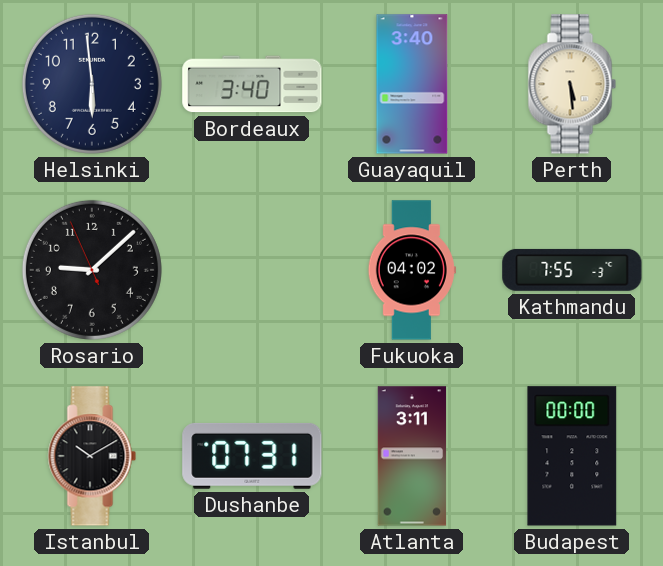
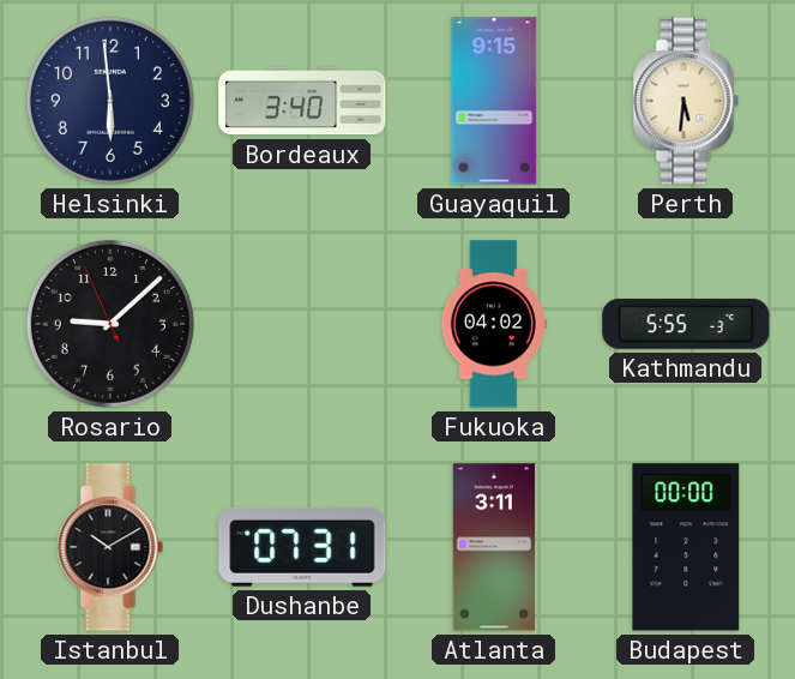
Guayaquil: 3:40 -> 9:15
Perth: 5:29 -> 5:31
Kathmandu: 7:55 -> 5:55
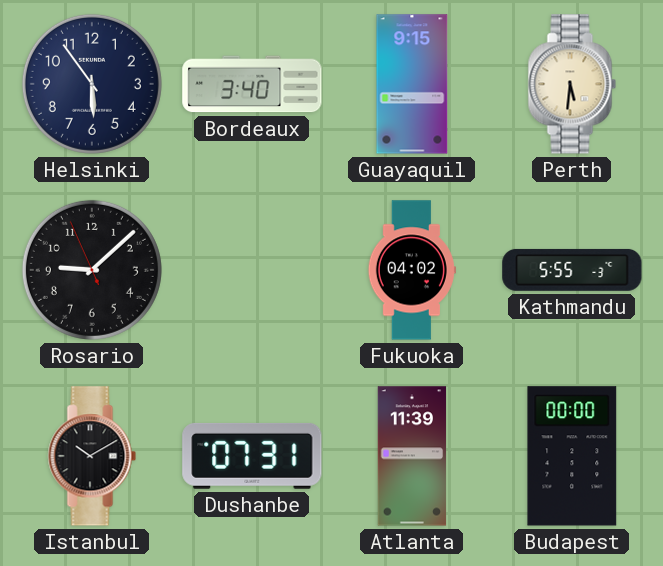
Helsinki: 5:59 -> 5:54
Atlanta: 3:11 -> 11:39
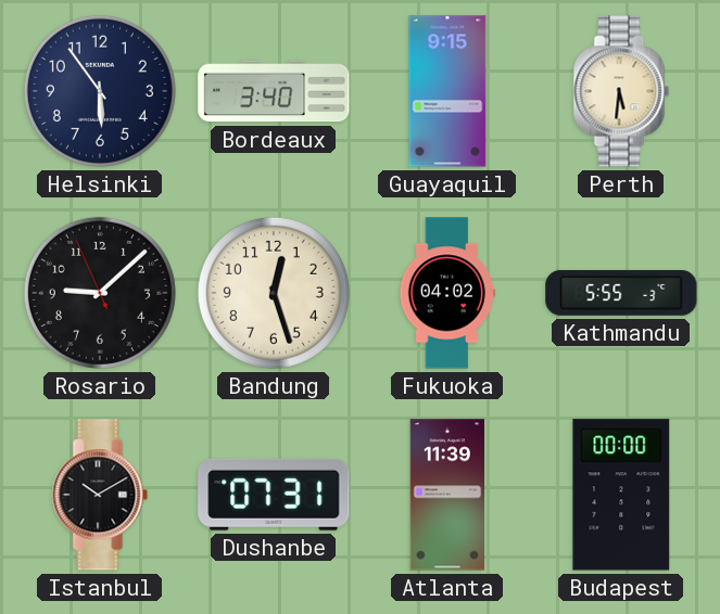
Bandung: none -> 12:27
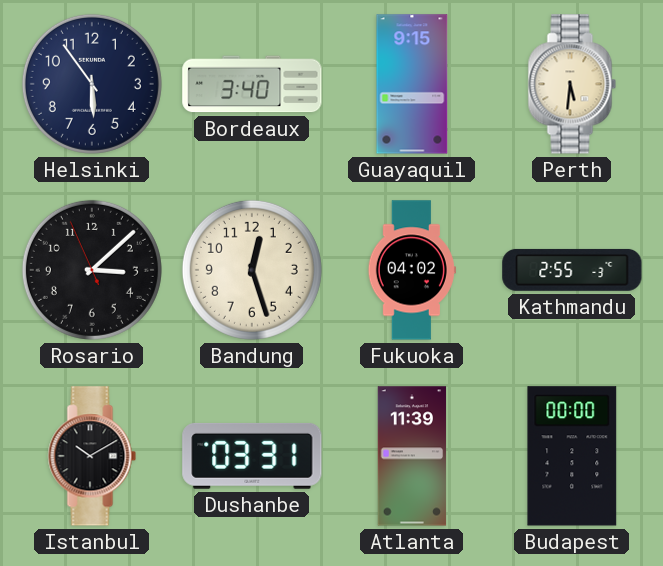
Rosario: 9:07 -> 3:07
Kathmandu: 5:55 -> 2:55
Dushanbe: 07:31 -> 03:31
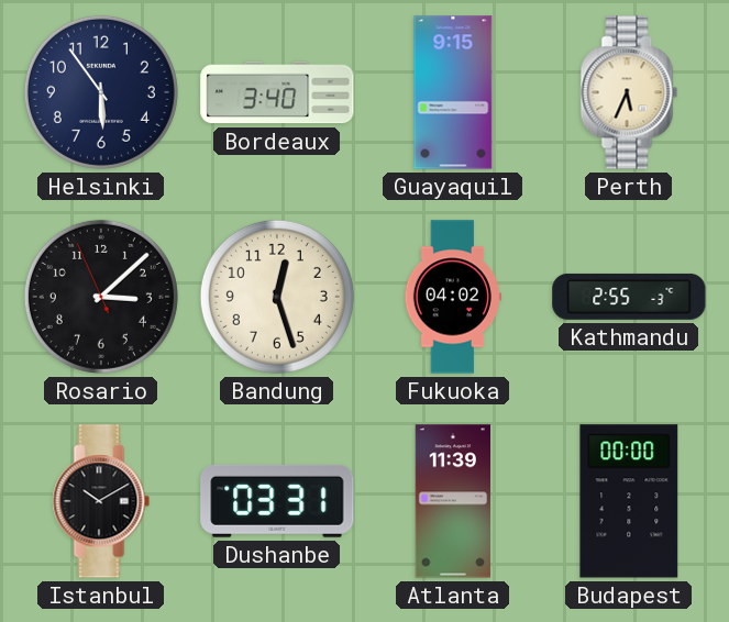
Perth: 5:31 -> 5:34
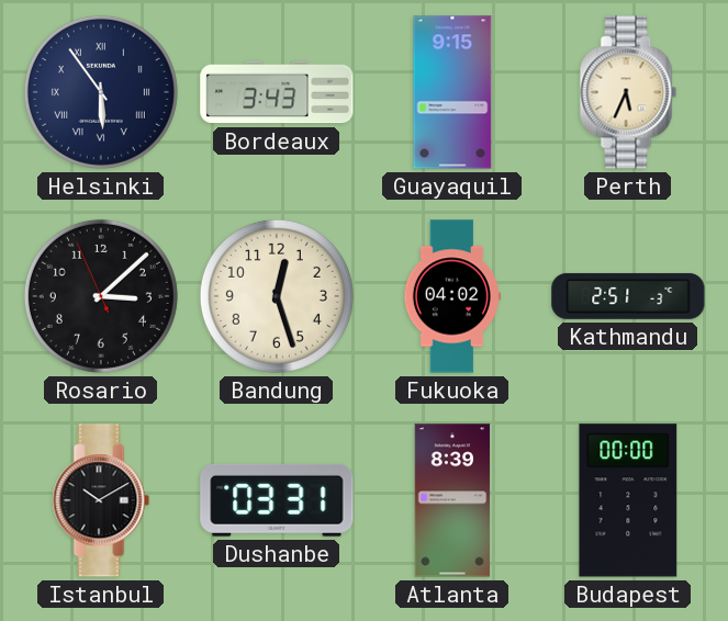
Helsinki numerals: Arabic -> Roman
Bordeaux: 3:40 -> 3:43
Kathmandu: 2:55 -> 2:51
Atlanta: 11:39 -> 8:39
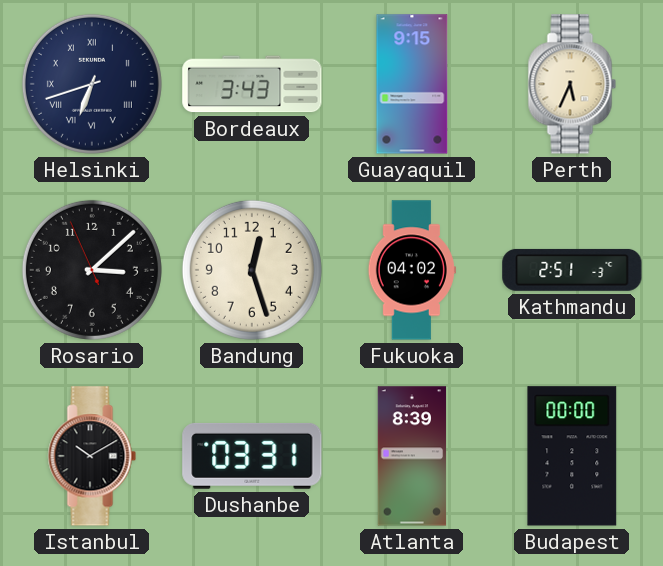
Helsinki: 5:54 -> 6:42
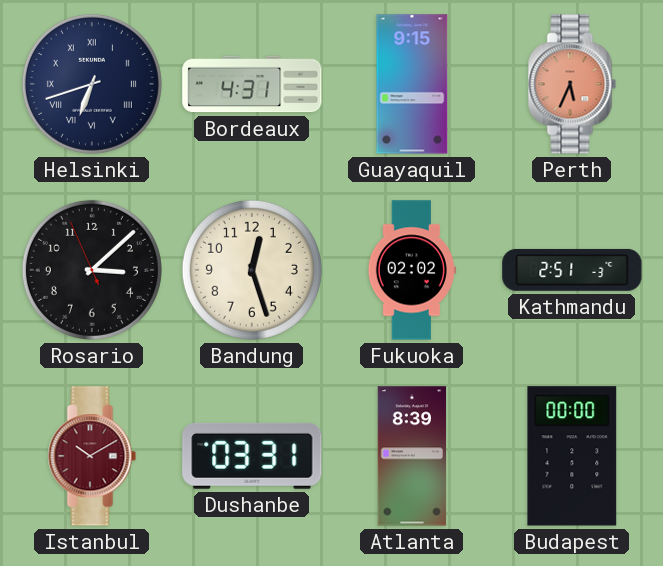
Bordeaux: 3:43 -> 4:31
Perth dial: cream -> salmon
Fukuoka: 04:02 -> 02:02
Istanbul dial: black -> burgundy
